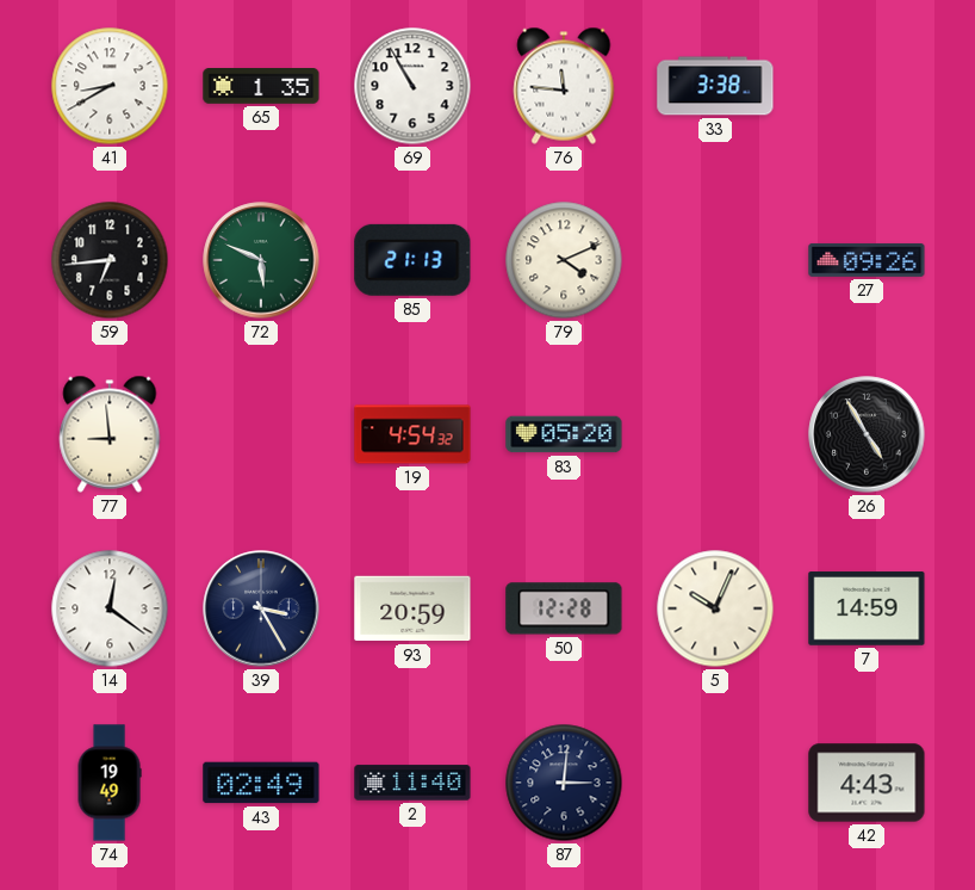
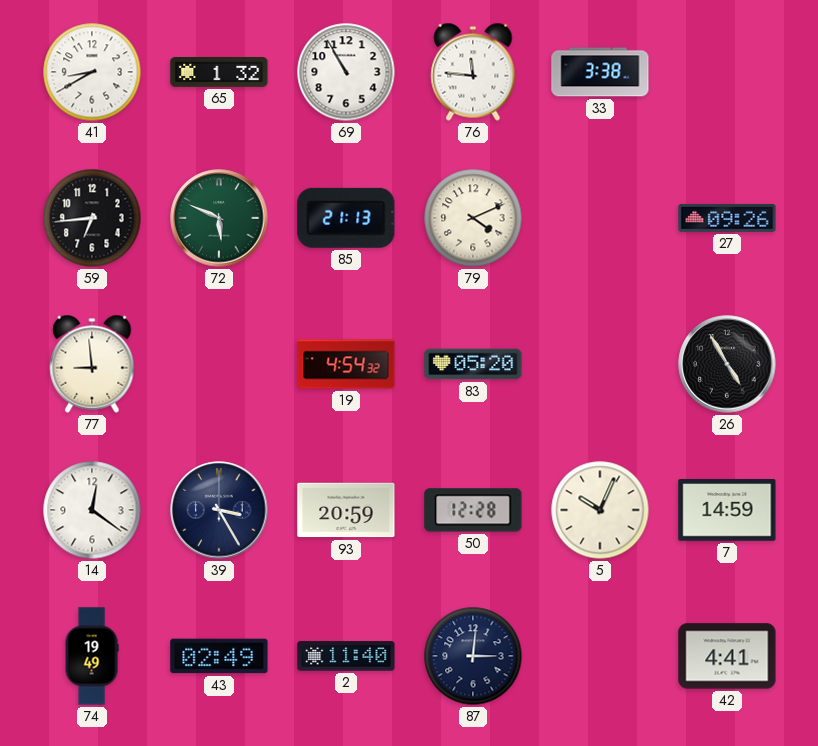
65: 1:35 -> 1:32
42: 4:43 -> 4:41
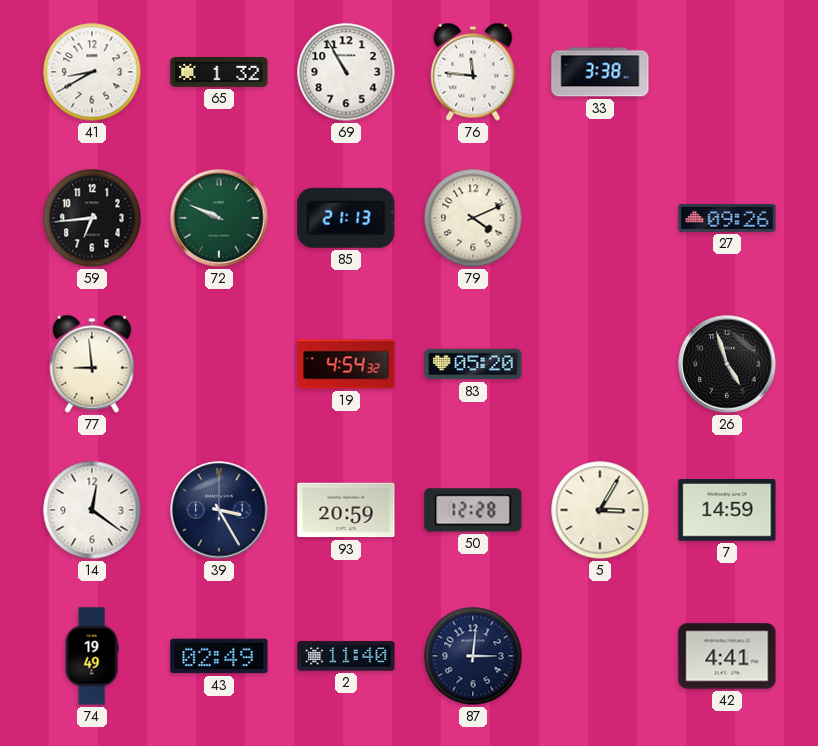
72: 5:49 -> 9:49
26: 4:55 -> 4:57
5: 10:04 -> 3:05
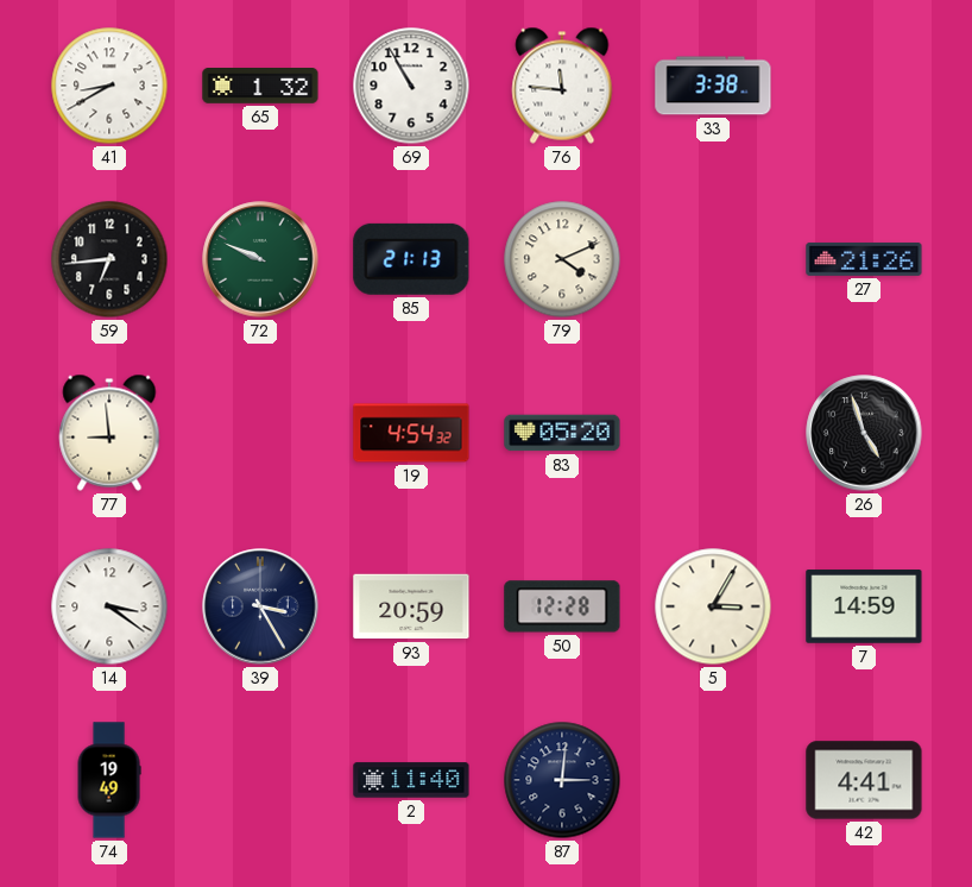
27: 09:26 -> 21:26
14: 12:21 -> 3:21
43: 02:49 -> none
